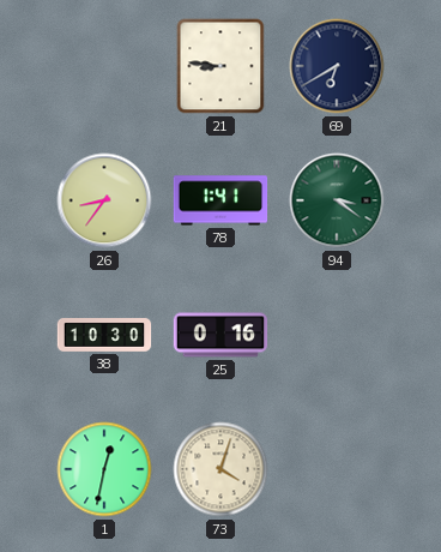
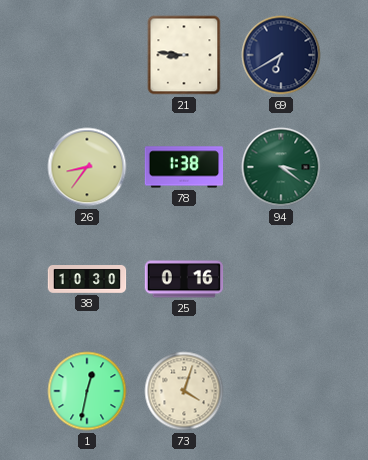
78: 1:41 -> 1:38
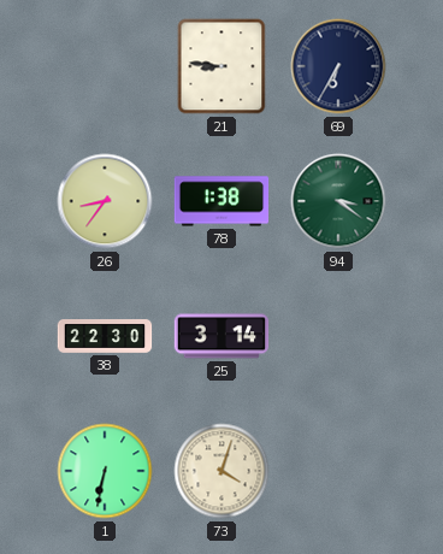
69: 6:40 -> 6:35
38: 10:30 -> 22:30
25: 0:16 -> 3:14
1: 12:32 -> 6:32
